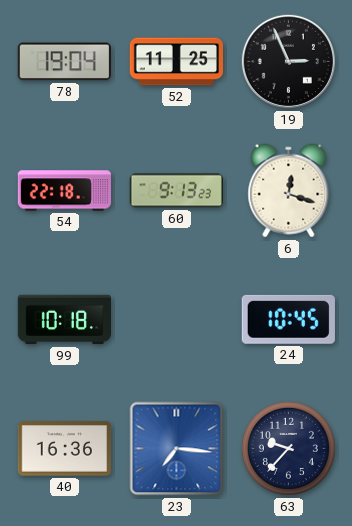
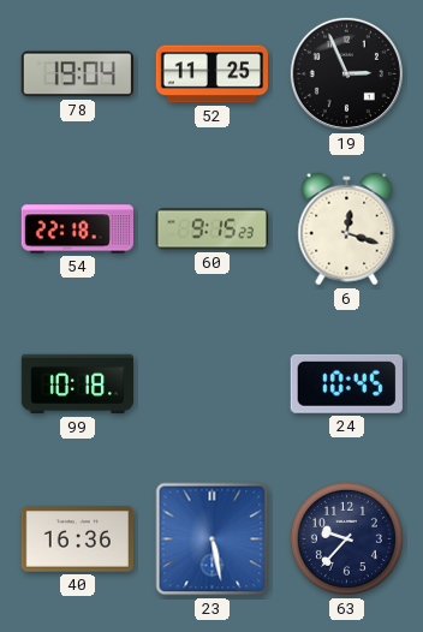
60: 9:13 -> 9:15
23: 7:16 -> 5:28
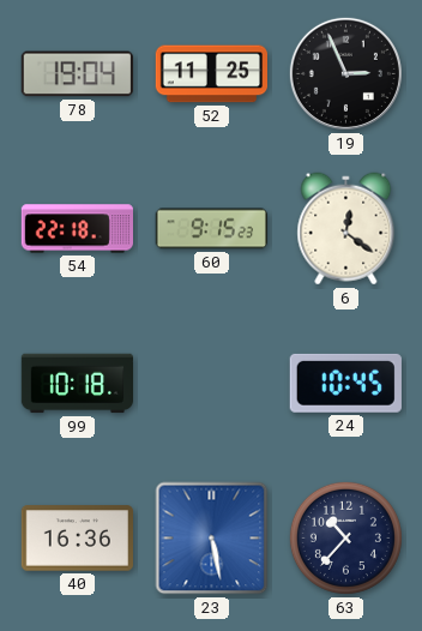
6: 12:18 -> 12:21
63: 9:37 -> 10:37
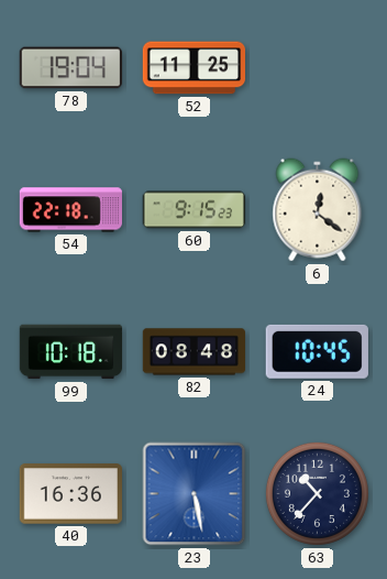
19: 2:56 -> none
82: none -> 08:48
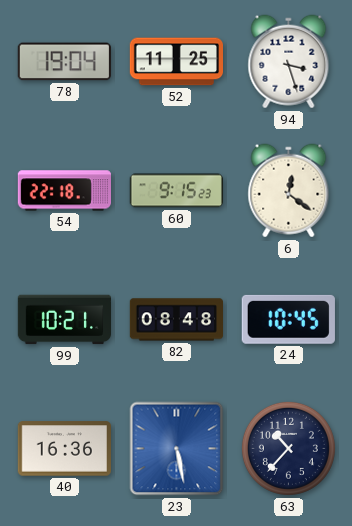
94: none -> 3:27
99: 10:18 -> 10:21
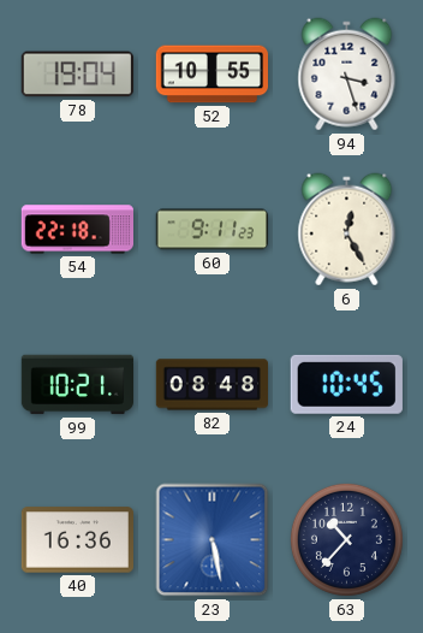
52: 11:25 -> 10:55
60: 9:15 -> 9:11
6: 12:21 -> 12:25
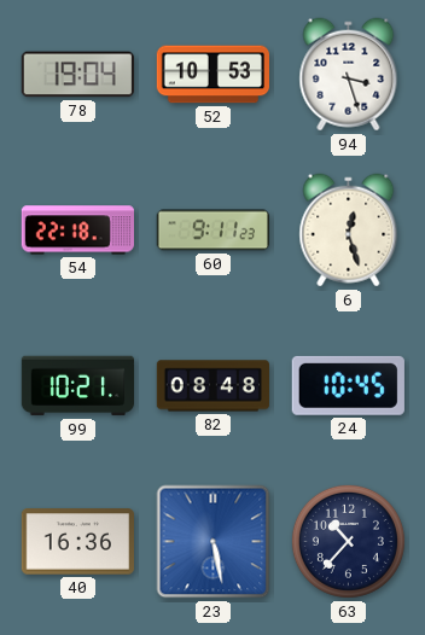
52: 10:55 -> 10:53
6: 12:25 -> 12:27
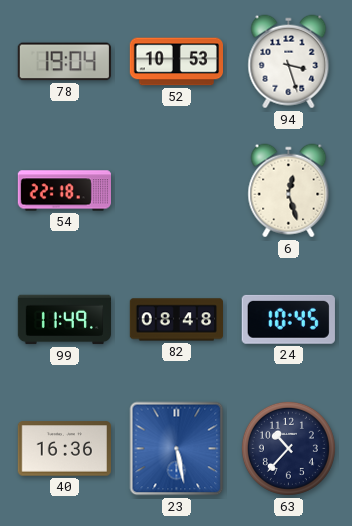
60: 9:11 -> none
99: 10:21 -> 11:49
